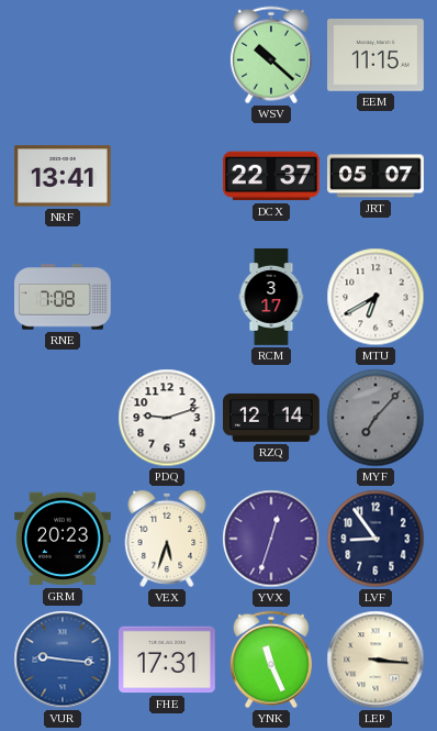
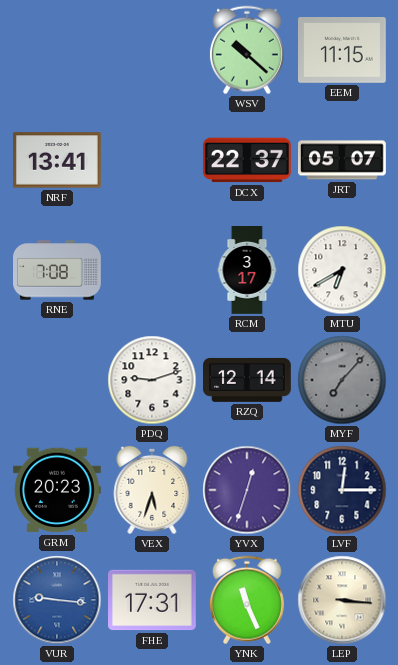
LVF: 8:54 -> 12:15
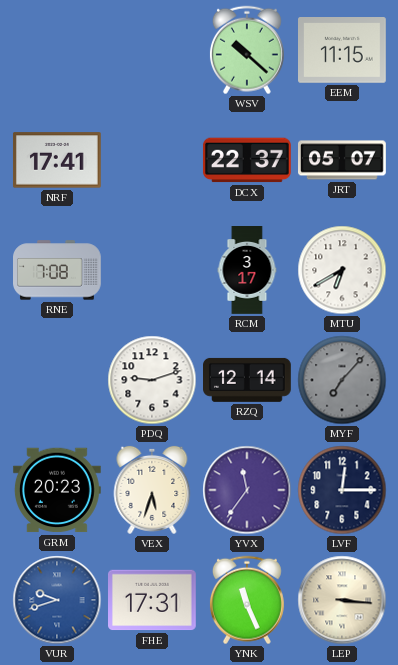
NRF: 13:41 -> 17:41
YVX: 12:33 -> 11:36
VUR: 9:16 -> 9:42
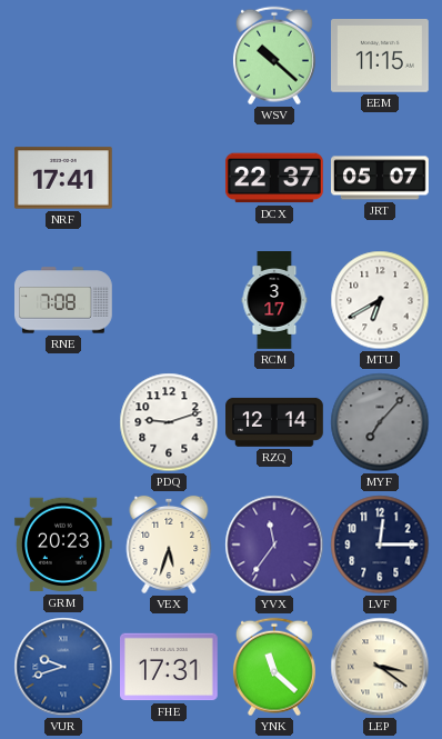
YNK: 11:26 -> 11:22
LEP: 3:16 -> 3:21
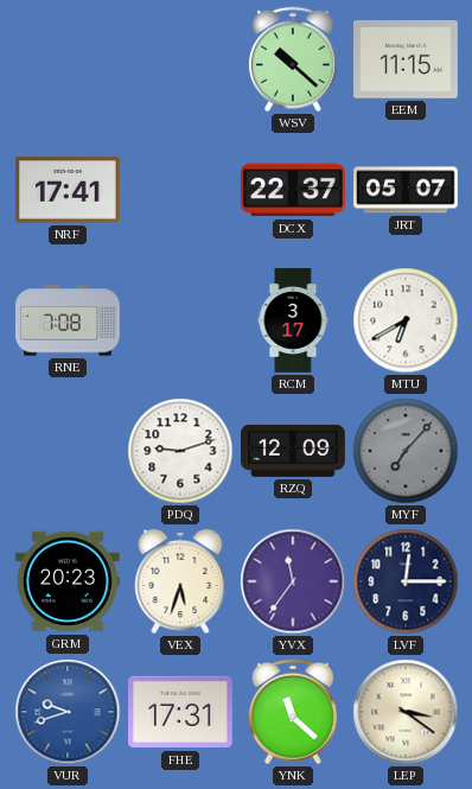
RZQ: 12:14 -> 12:09
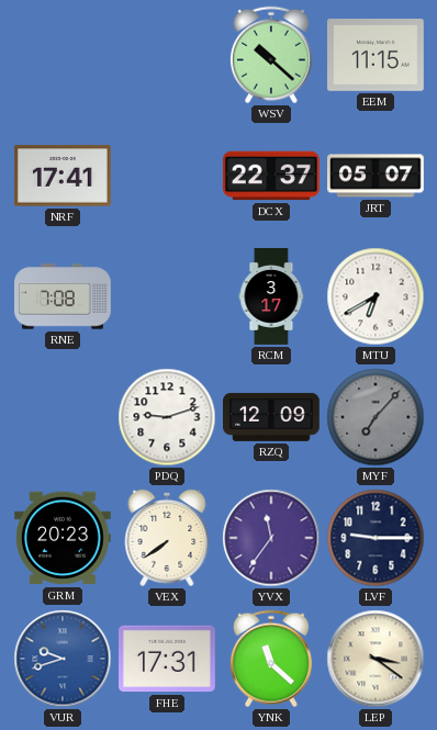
VEX: 5:33 -> 7:39
LVF: 12:15 -> 9:15
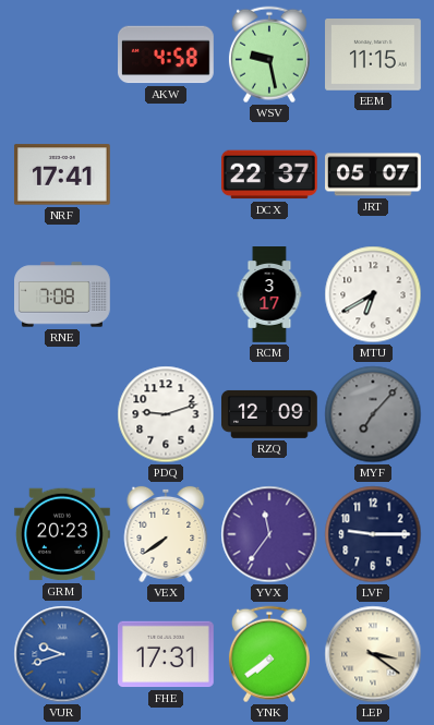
AKW: none -> 4:58
WSV: 10:22 -> 9:28
YNK: 11:22 -> 7:39
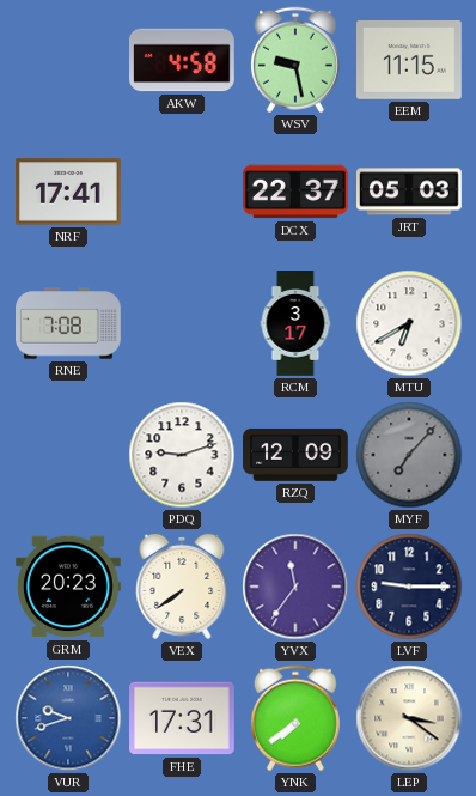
JRT: 05:07 -> 05:03
